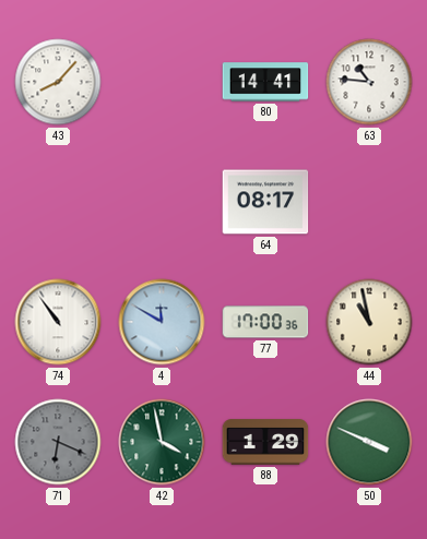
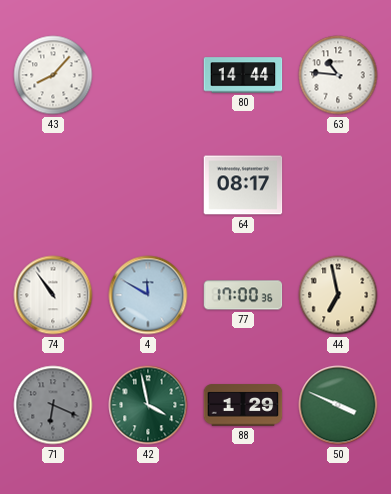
80: 14:41 -> 14:44
44: 10:58 -> 6:58
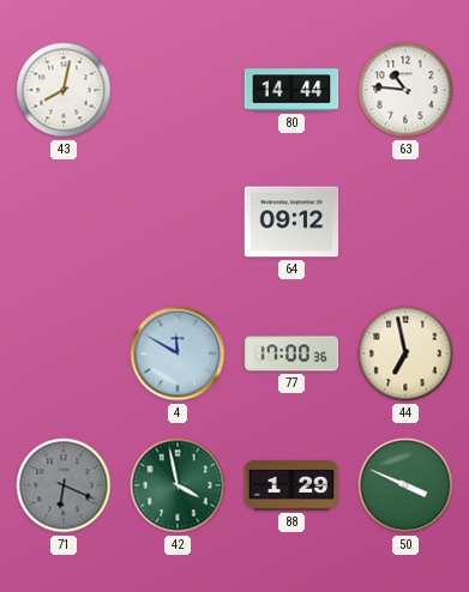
43: 8:07 -> 8:02
64: 08:17 -> 09:12
74: 10:54 -> none
